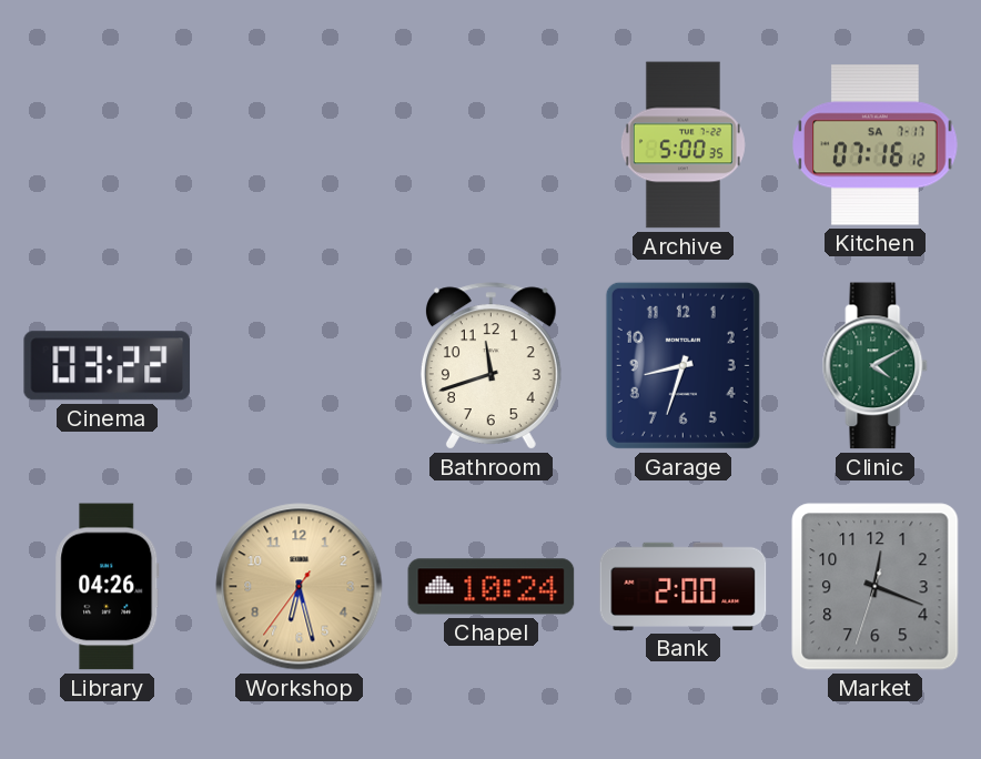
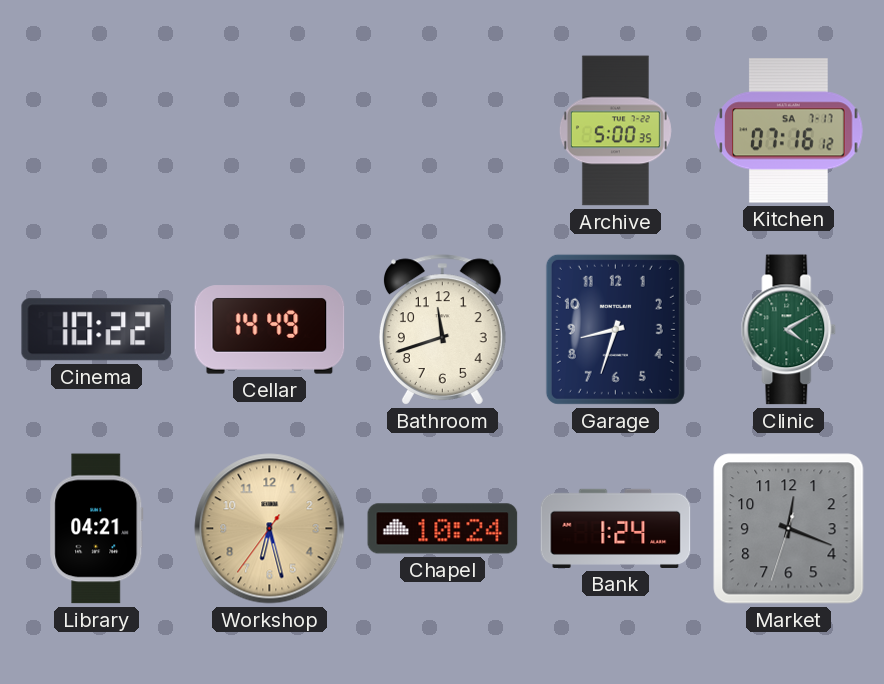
Cinema: 03:22 -> 10:22
Cellar: none -> 14:49
Library: 04:26 -> 04:21
Bank: 2:00 -> 1:24
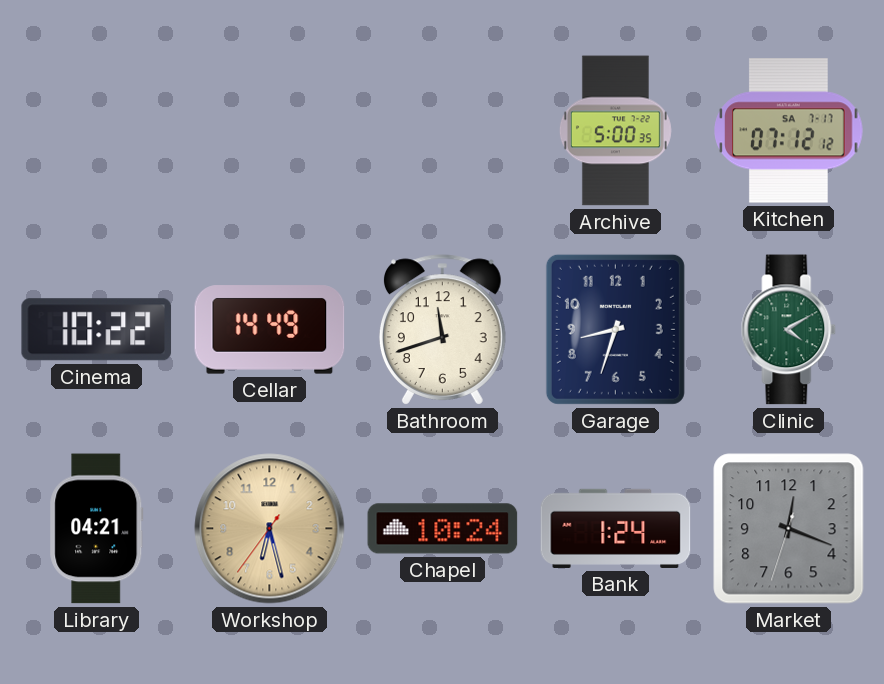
Kitchen: 07:16 -> 07:12
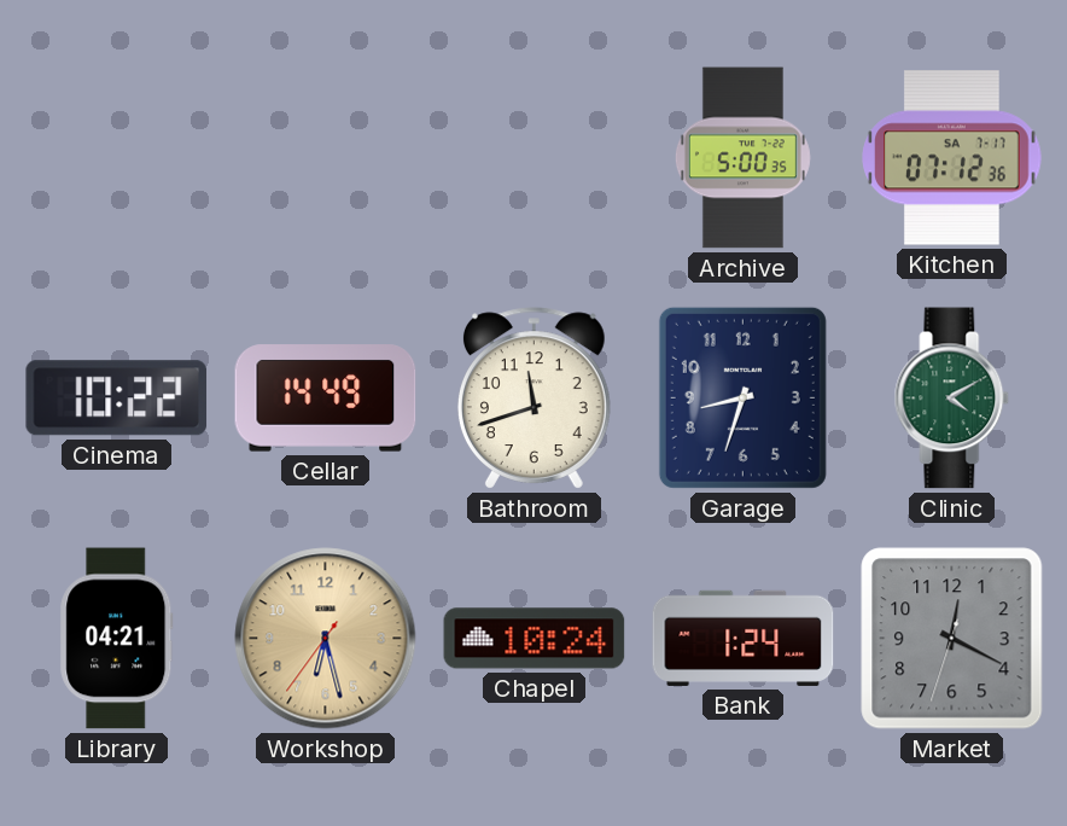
Kitchen: 07:12:12 -> 07:12:36
Market: 12:18 -> 12:19
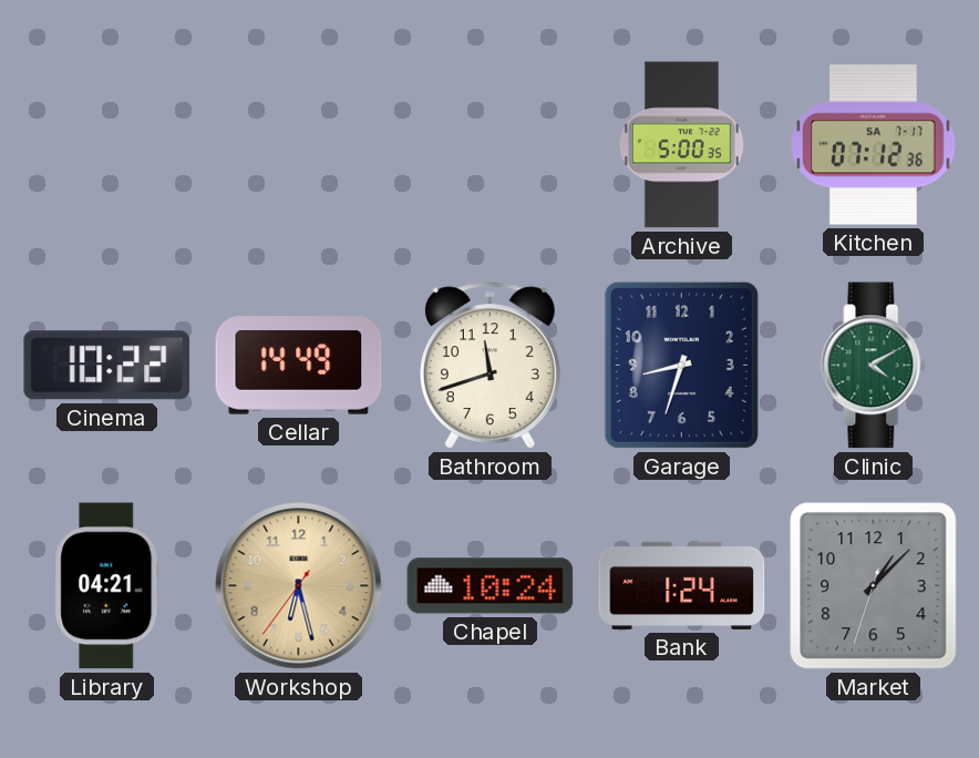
Market: 12:19 -> 1:07
